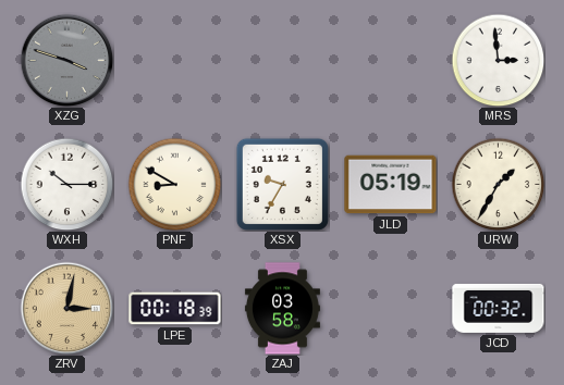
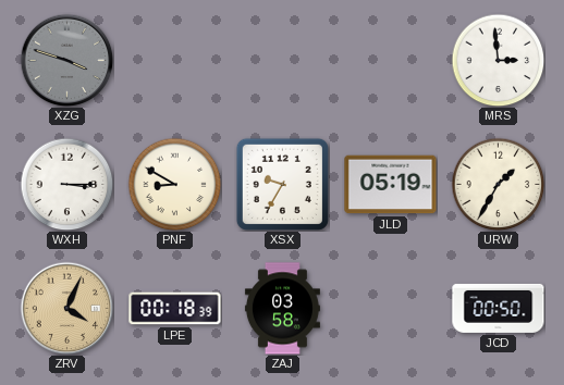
WXH: 10:15 -> 3:15
ZRV: 3:02 -> 4:04
JCD: 00:32 -> 00:50
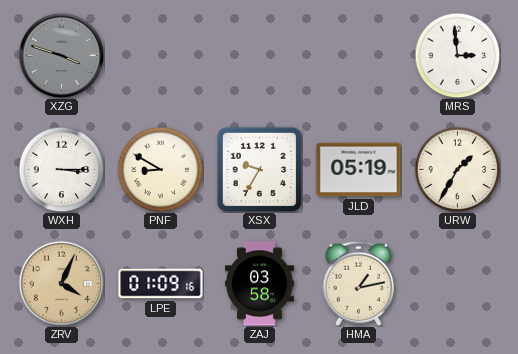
LPE: 00:18 -> 01:09
HMA: none -> 1:13
JCD: 00:50 -> none
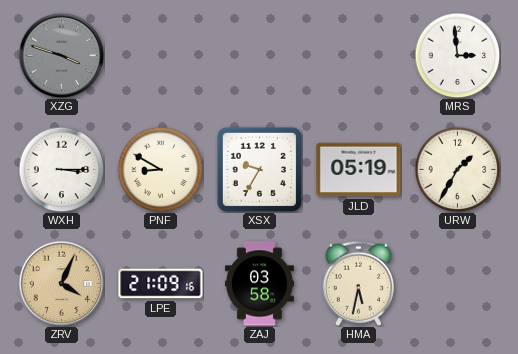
LPE: 01:09 -> 21:09
HMA: 1:13 -> 5:32
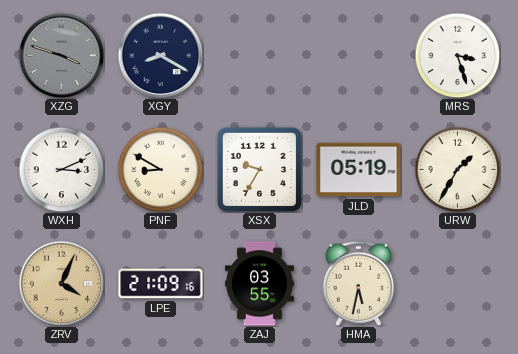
XGY: none -> 8:20
MRS: 2:59 -> 3:27
WXH: 3:15 -> 3:11
ZAJ: 03:58 -> 03:55
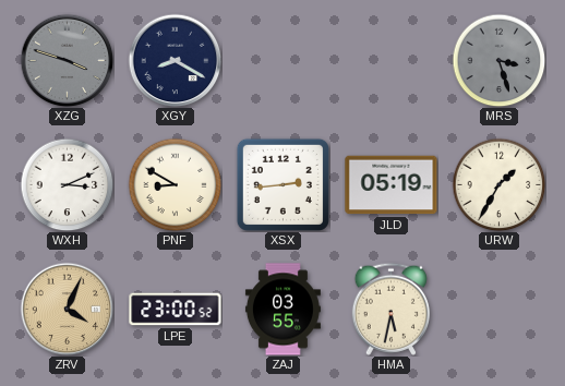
MRS dial: white -> grey
XSX: 9:35 -> 2:44
LPE: 21:09 -> 23:00
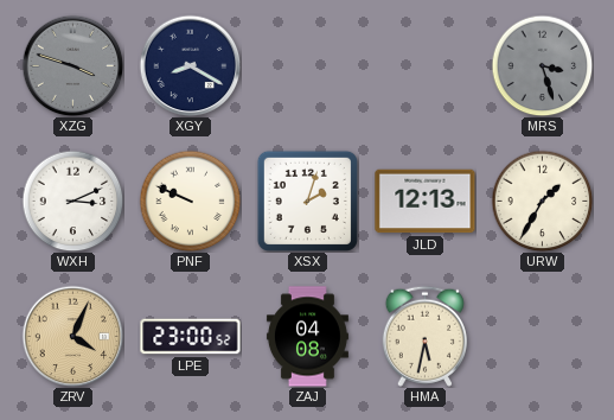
PNF: 8:50 -> 9:49
XSX: 2:44 -> 2:03
JLD: 05:19 -> 12:13
ZAJ: 03:55 -> 04:08
